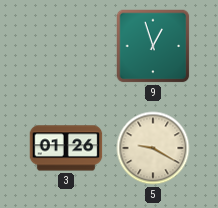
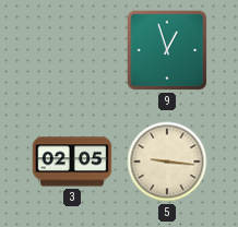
3: 01:26 -> 02:05
5: 9:20 -> 9:16
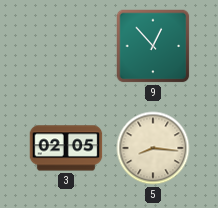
9: 12:57 -> 12:53
5: 9:16 -> 8:16
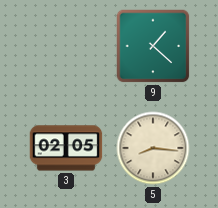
9: 12:53 -> 1:22
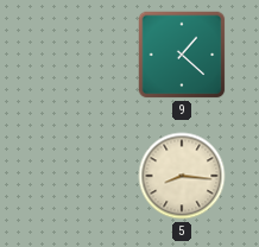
3: 02:05 -> none
